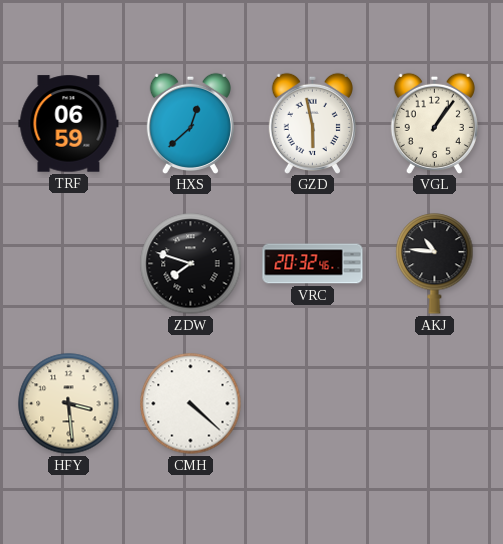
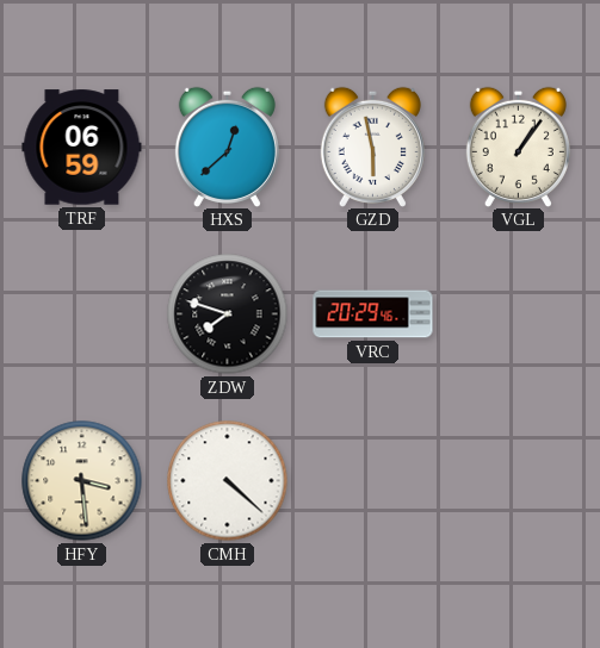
VRC: 20:32 -> 20:29
AKJ: 10:46 -> none
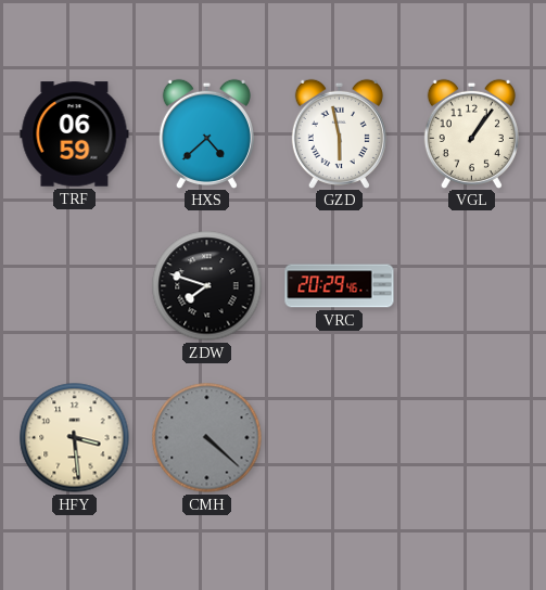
HXS: 12:38 -> 4:38
CMH dial: white -> grey
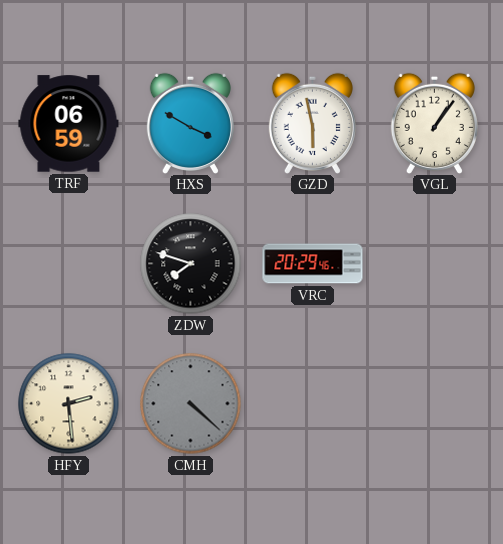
HXS: 4:38 -> 3:50
HFY: 3:29 -> 2:29
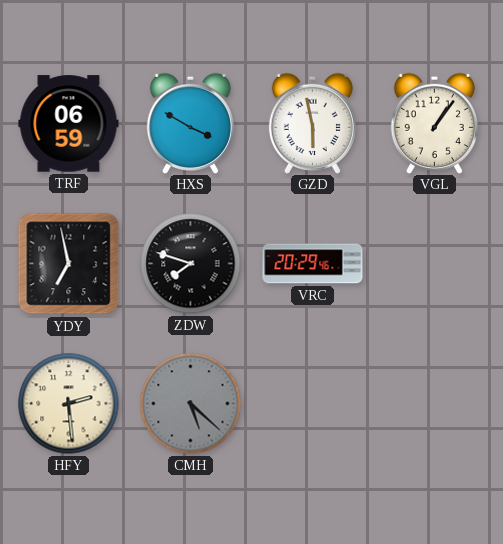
YDY: none -> 6:58
CMH: 4:22 -> 5:22
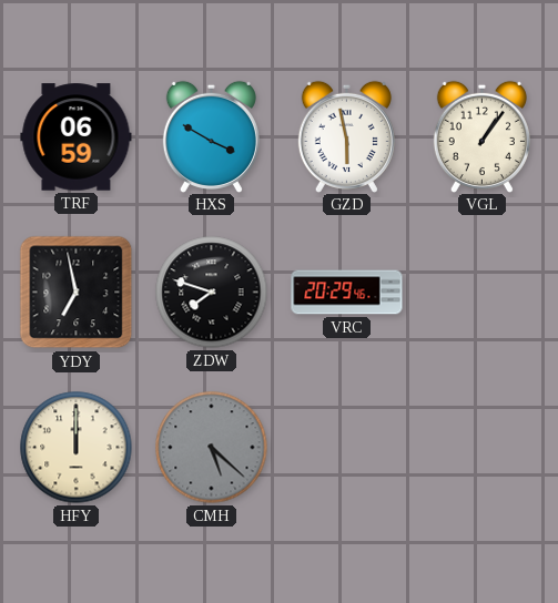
HFY: 2:29 -> 12:00
